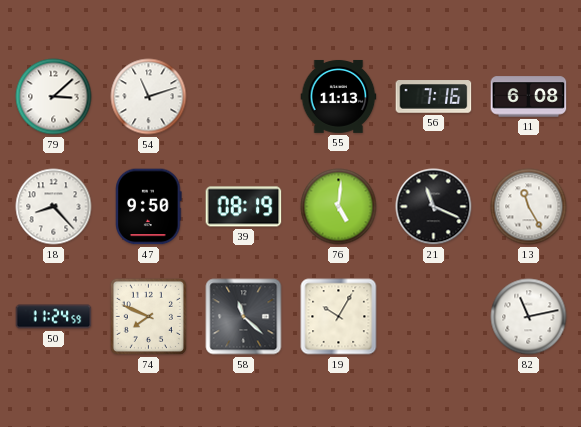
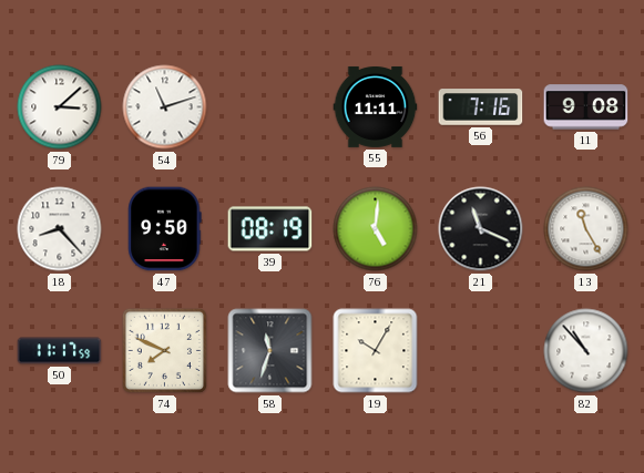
55: 11:13 -> 11:11
11: 6:08 -> 9:08
50: 11:24 -> 11:17
58: 11:22 -> 11:33
82: 11:13 -> 10:53
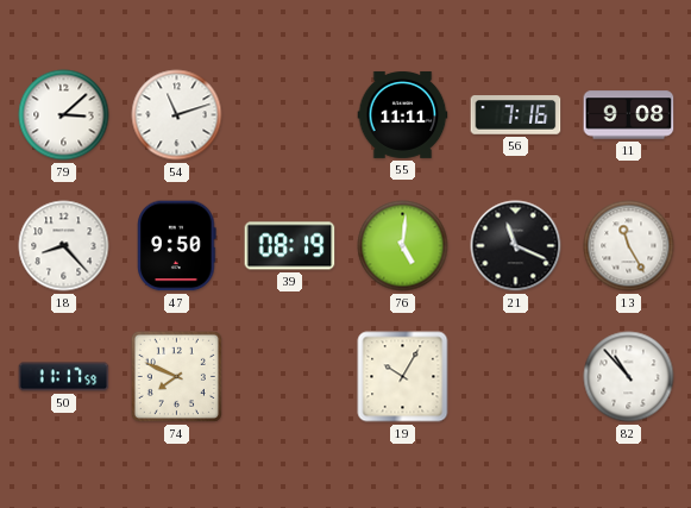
58: 11:33 -> none
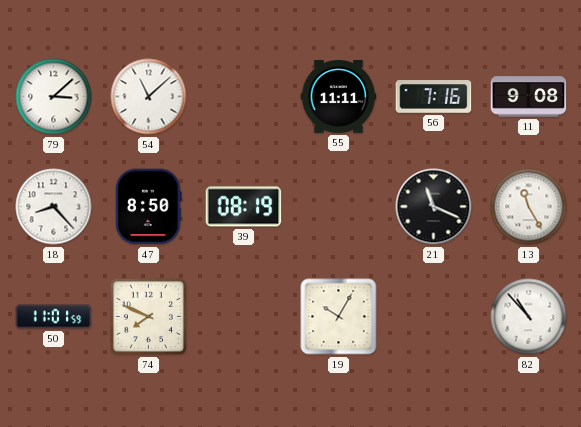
54: 11:12 -> 11:08
47: 9:50 -> 8:50
76: 5:01 -> none
50: 11:17 -> 11:01
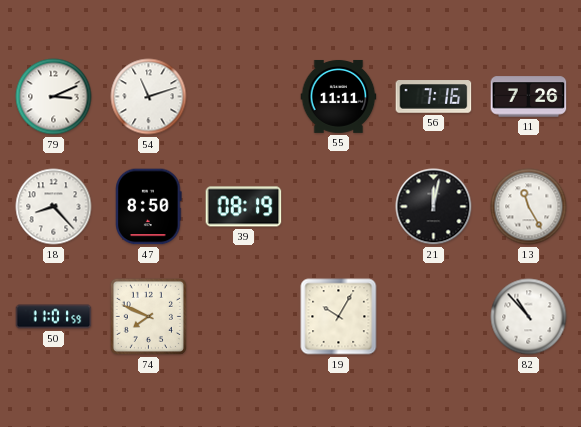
79: 3:08 -> 3:11
54: 11:08 -> 11:12
11: 9:08 -> 7:26
21: 11:19 -> 12:02
